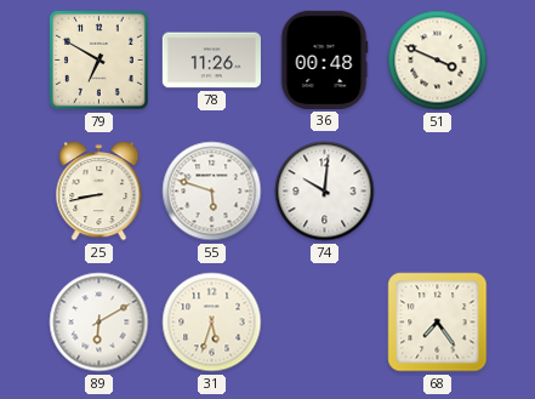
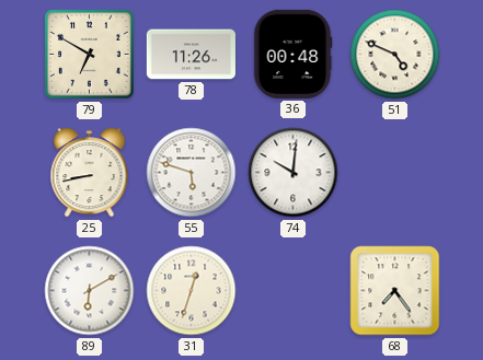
51: 3:49 -> 4:49
31: 5:33 -> 12:33
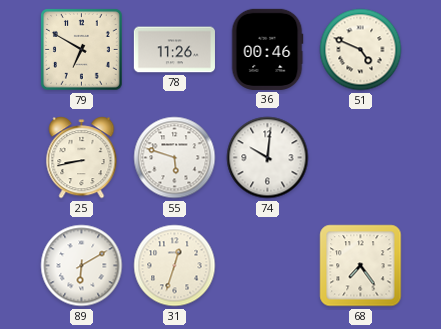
36: 00:48 -> 00:46
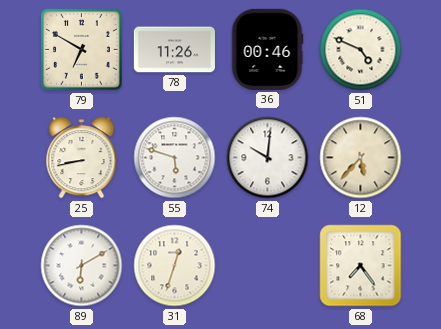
12: none -> 5:37
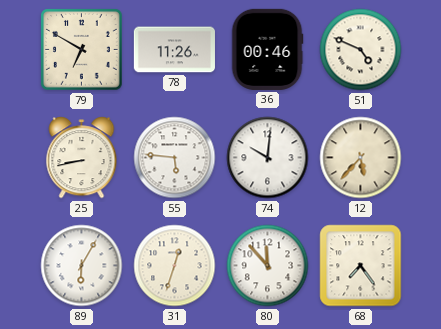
55: 5:48 -> 5:46
89: 6:10 -> 6:05
80: none -> 11:53
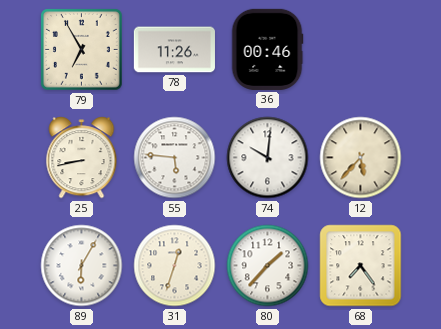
79: 6:50 -> 6:55
51: 4:49 -> none
80: 11:53 -> 1:37
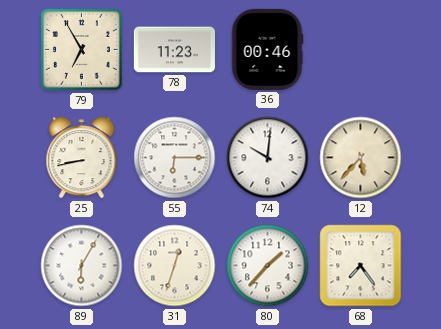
78: 11:26 -> 11:23
55: 5:46 -> 6:15
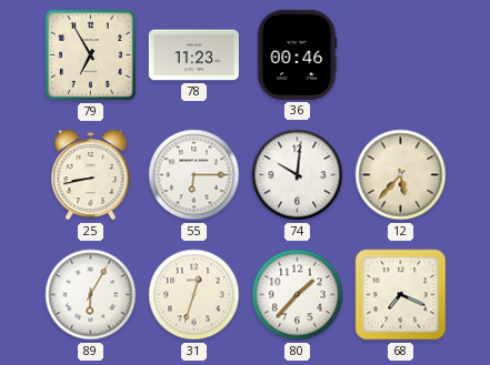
68: 7:24 -> 7:19
